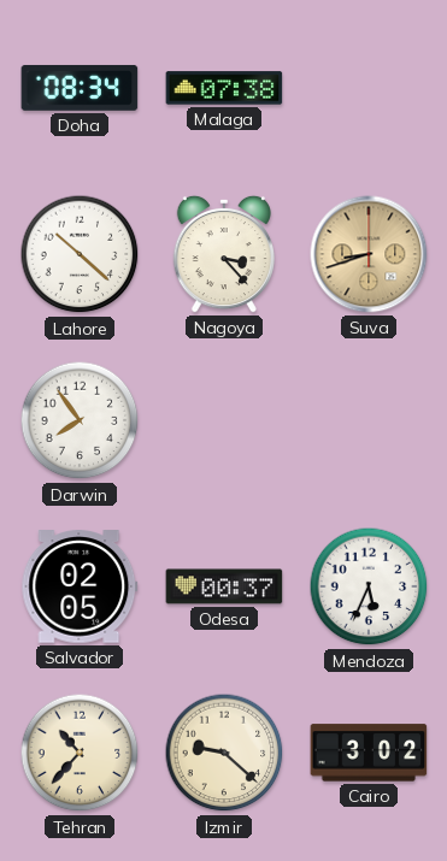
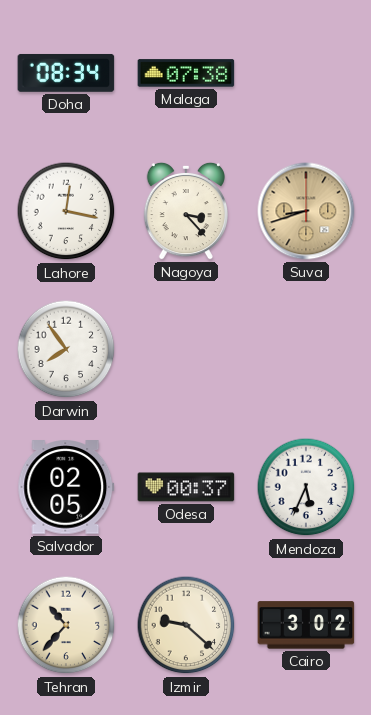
Lahore: 10:22 -> 12:17
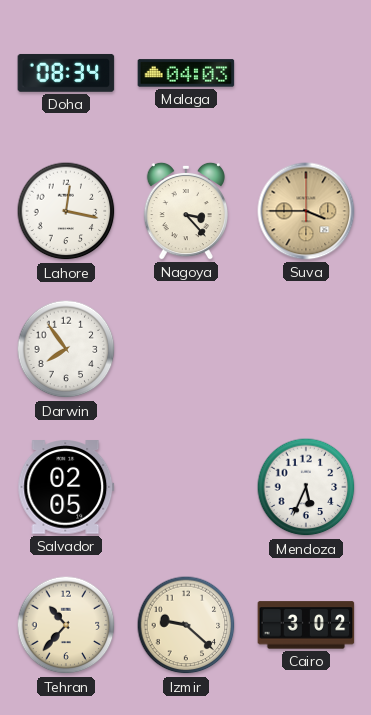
Malaga: 07:38 -> 04:03
Suva: 8:42 -> 3:45
Odesa: 00:37 -> none
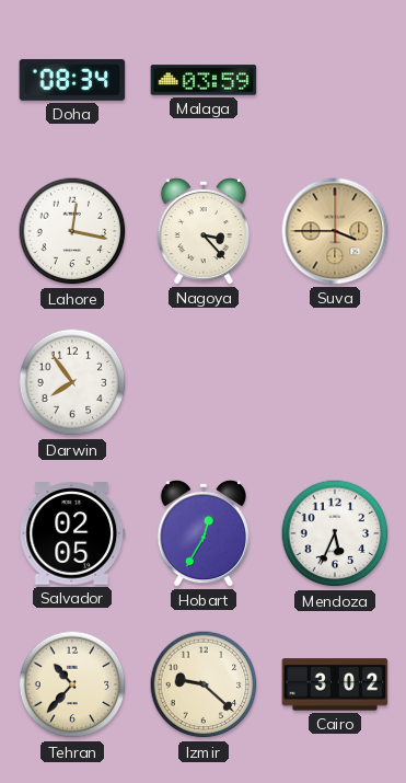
Malaga: 04:03 -> 03:59
Hobart: none -> 12:35
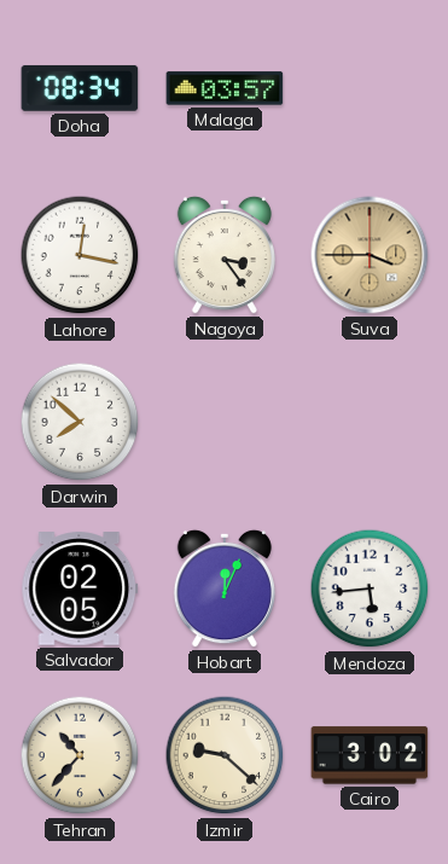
Malaga: 03:59 -> 03:57
Nagoya: 3:23 -> 3:24
Darwin: 7:54 -> 7:52
Hobart: 12:35 -> 12:04
Mendoza: 5:34 -> 5:44
